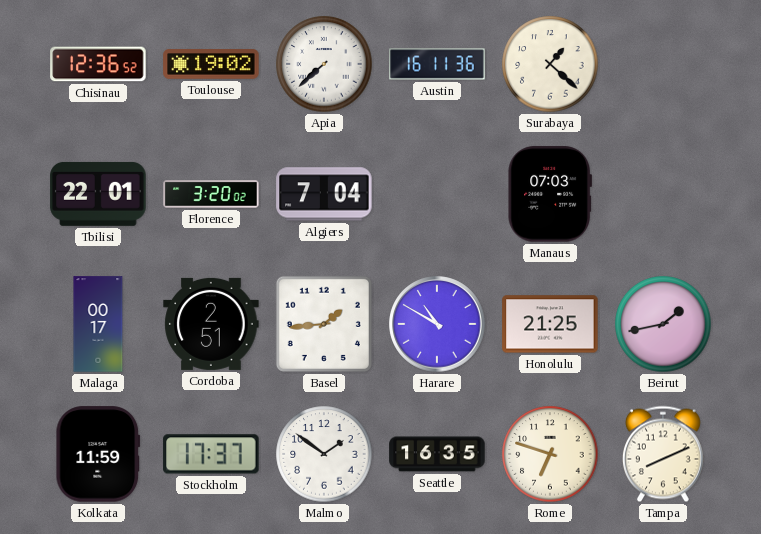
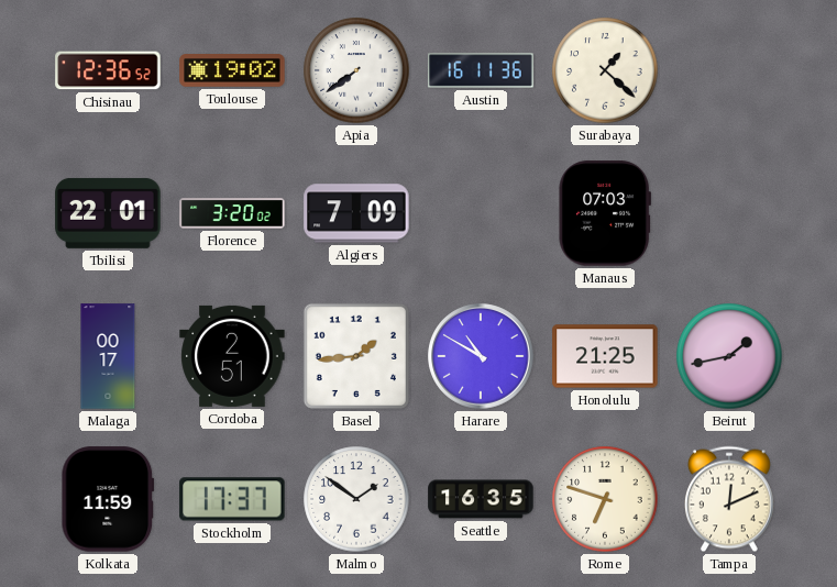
Apia: 7:38 -> 7:39
Algiers: 7:04 -> 7:09
Tampa: 8:11 -> 12:11
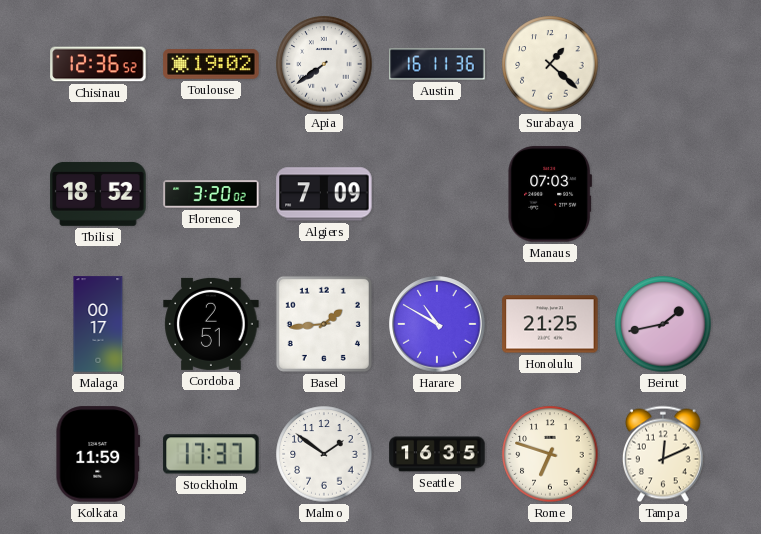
Tbilisi: 22:01 -> 18:52
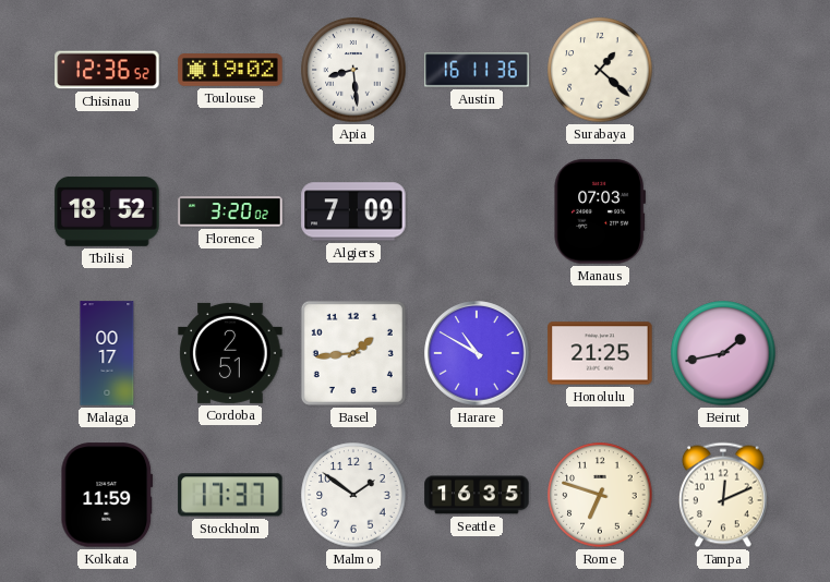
Apia: 7:39 -> 8:29
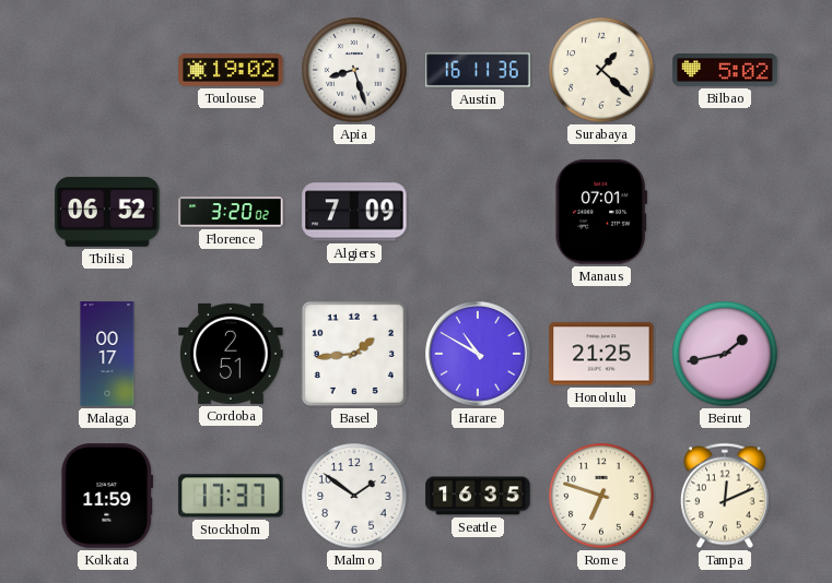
Chisinau: 12:36 -> none
Apia: 8:29 -> 8:27
Bilbao: none -> 5:02
Tbilisi: 18:52 -> 06:52
Manaus: 07:03 -> 07:01
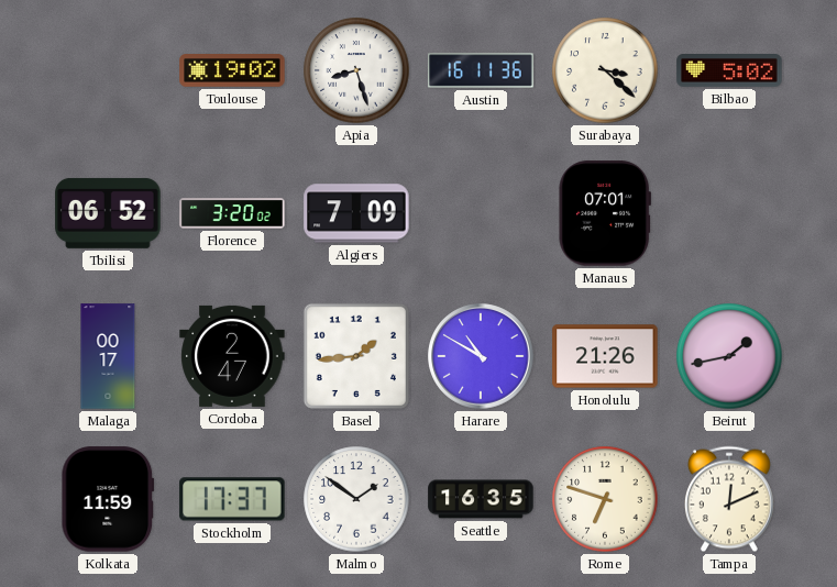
Surabaya: 1:22 -> 3:22
Cordoba: 2:51 -> 2:47
Honolulu: 21:25 -> 21:26
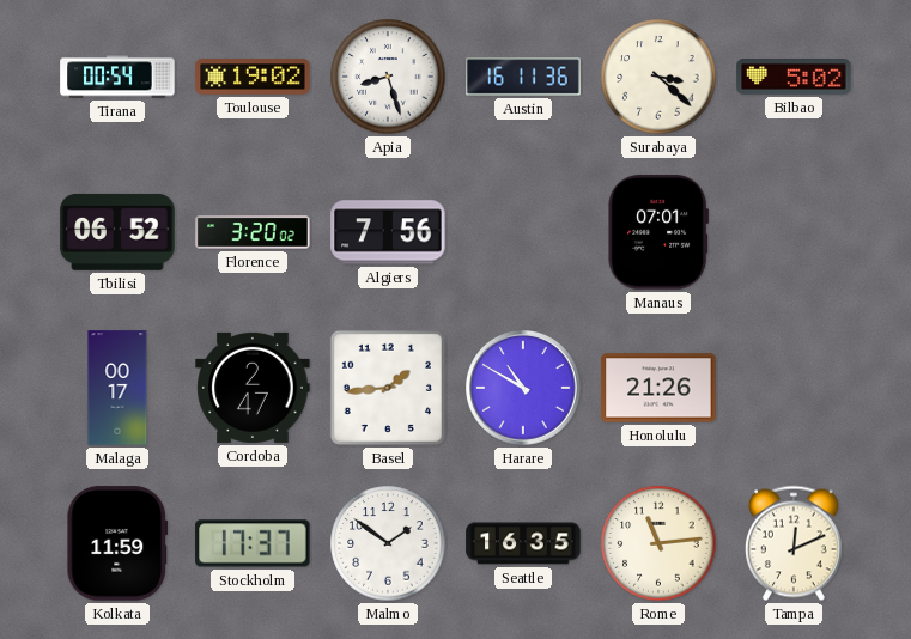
Tirana: none -> 00:54
Algiers: 7:09 -> 7:56
Beirut: 1:43 -> none
Rome: 6:48 -> 11:14
